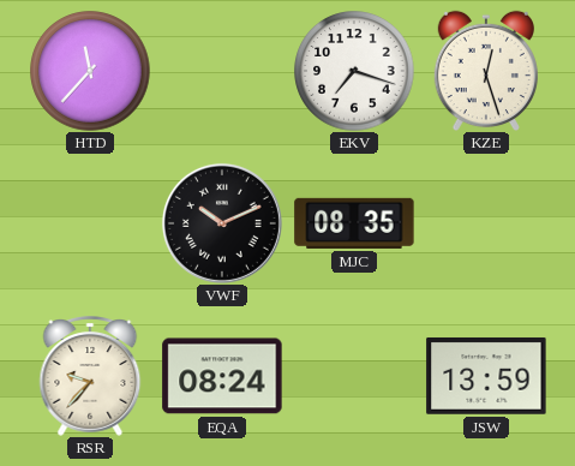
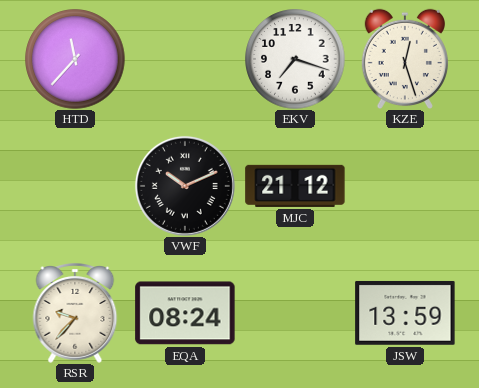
MJC: 08:35 -> 21:12
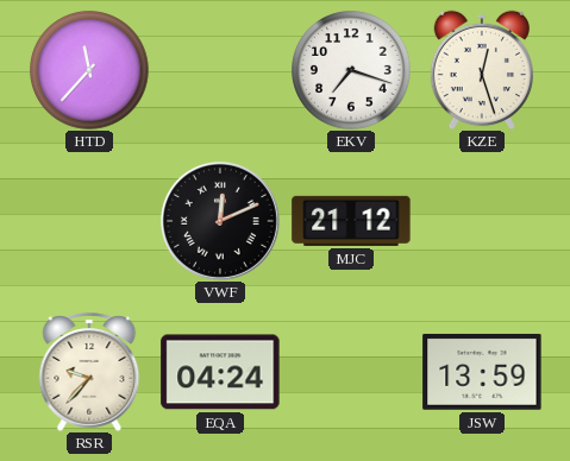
VWF: 10:11 -> 12:11
EQA: 08:24 -> 04:24
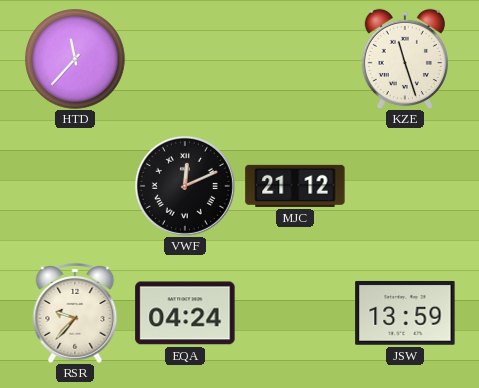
EKV: 7:18 -> none
KZE: 12:27 -> 11:27
